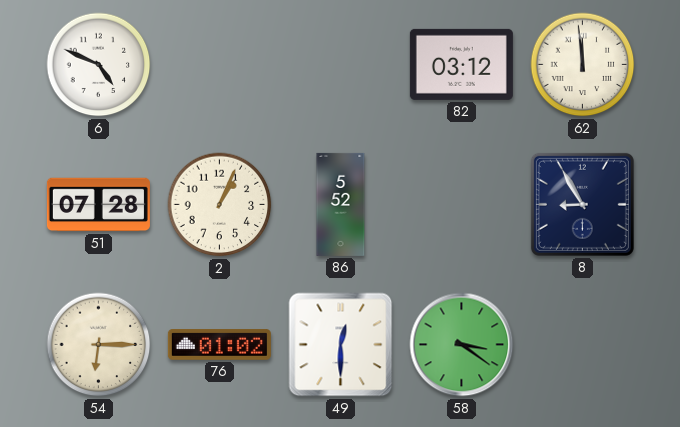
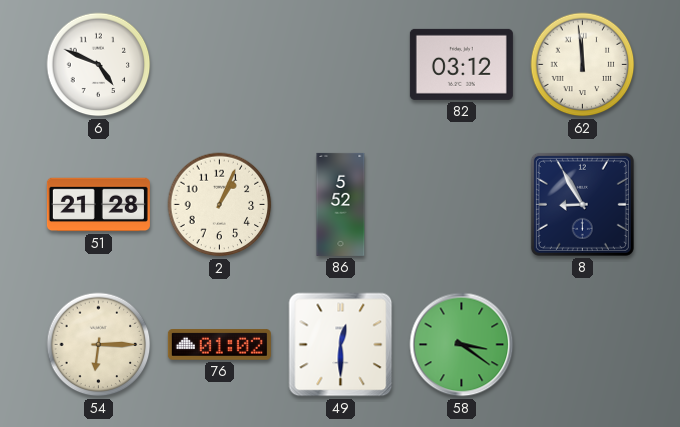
51: 07:28 -> 21:28
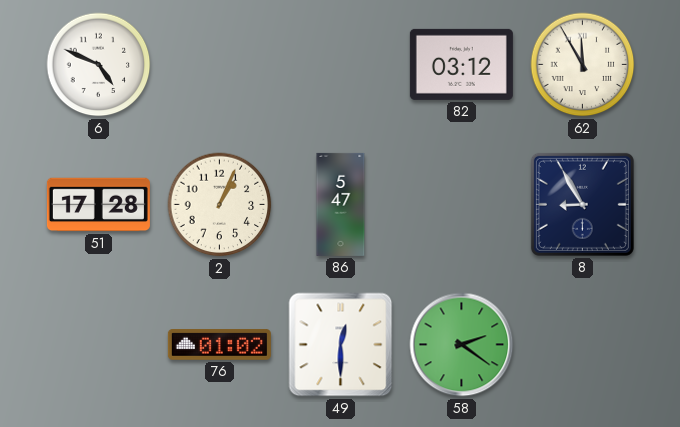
62: 11:59 -> 11:55
51: 21:28 -> 17:28
86: 5:52 -> 5:47
54: 6:15 -> none
58: 3:21 -> 2:21
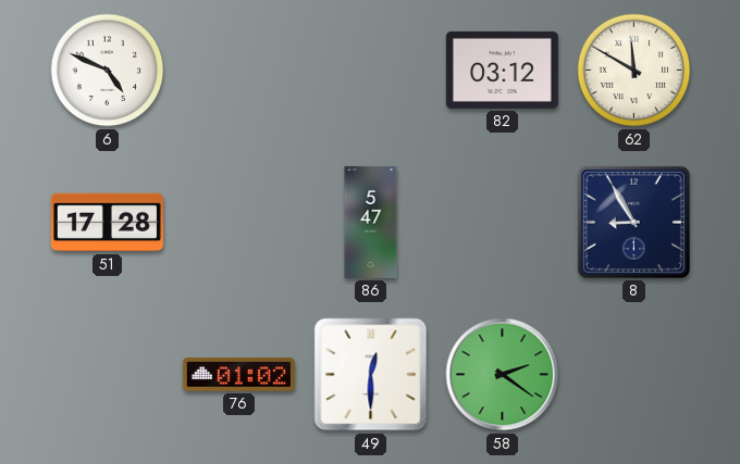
62: 11:55 -> 11:50
2: 1:04 -> none
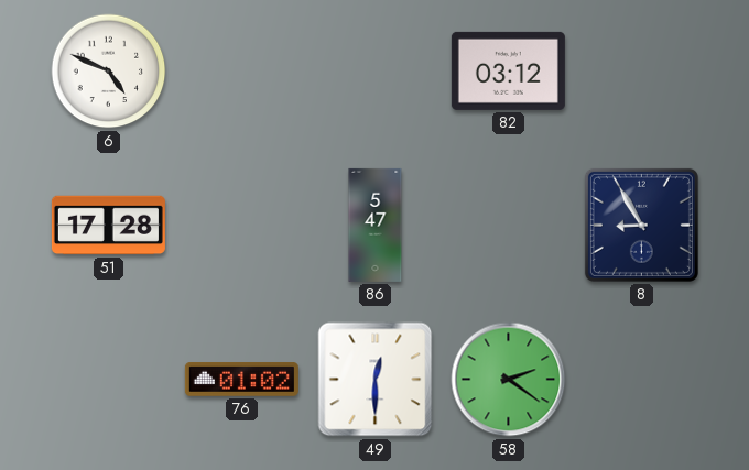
62: 11:50 -> none
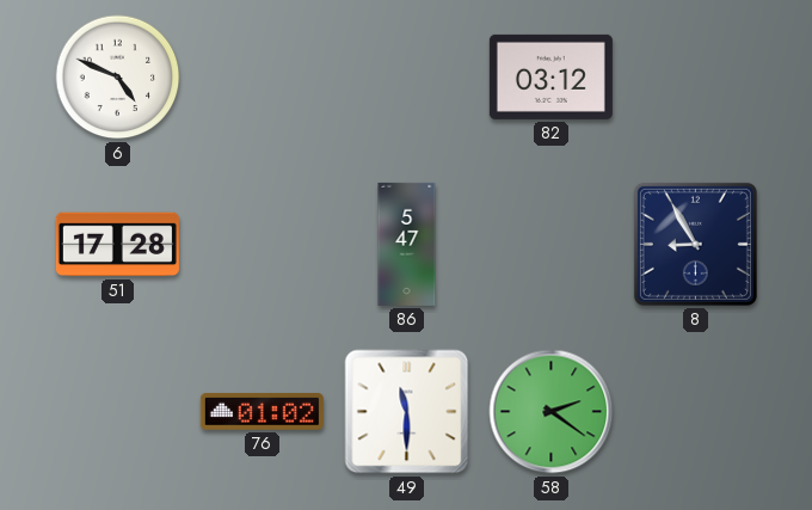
49: 12:30 -> 11:30
